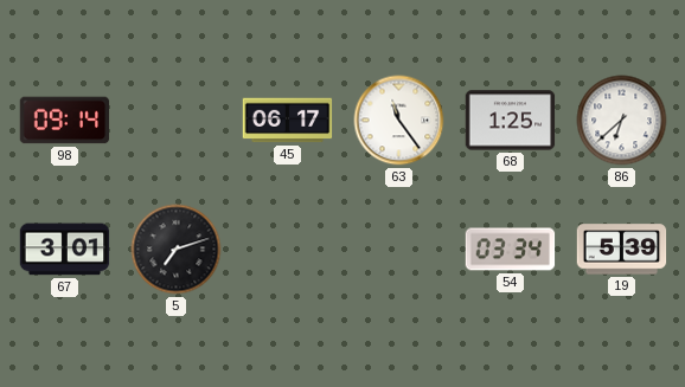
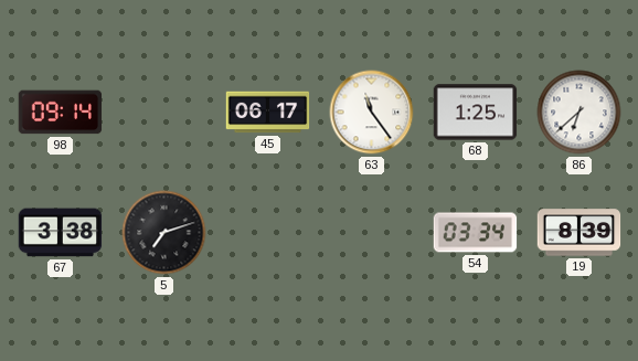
67: 3:01 -> 3:38
19: 5:39 -> 8:39
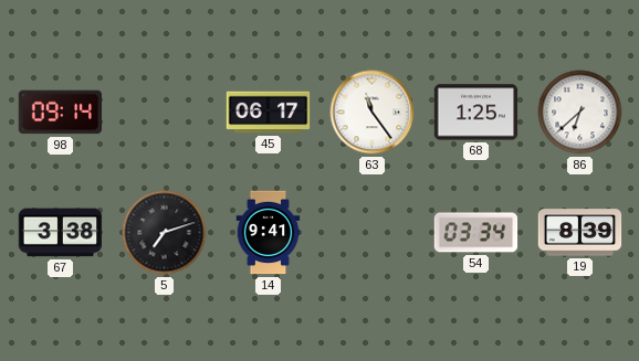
14: none -> 9:41
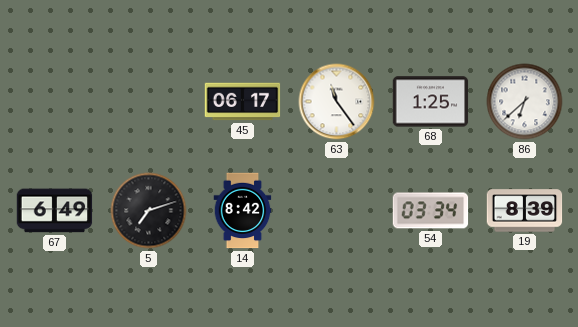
98: 09:14 -> none
67: 3:38 -> 6:49
14: 9:41 -> 8:42
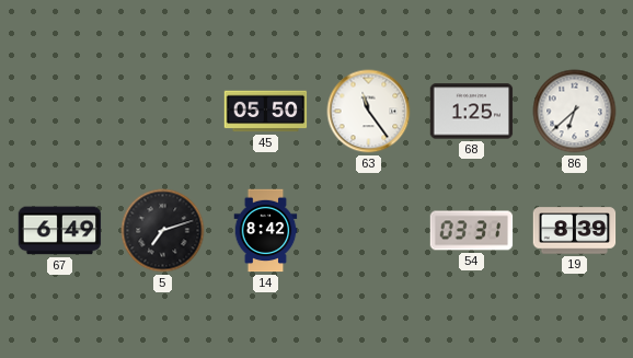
45: 06:17 -> 05:50
54: 03:34 -> 03:31
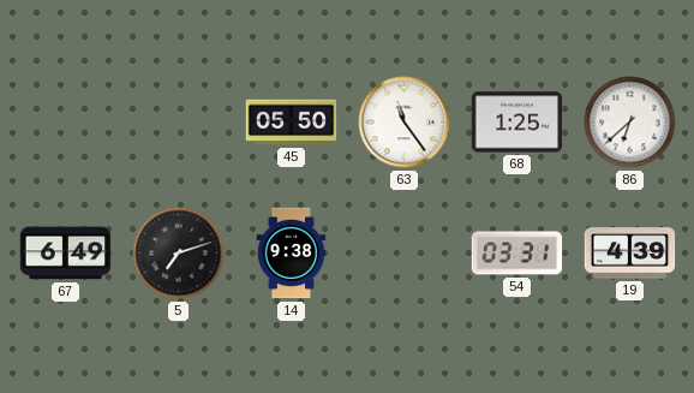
14: 8:42 -> 9:38
19: 8:39 -> 4:39
